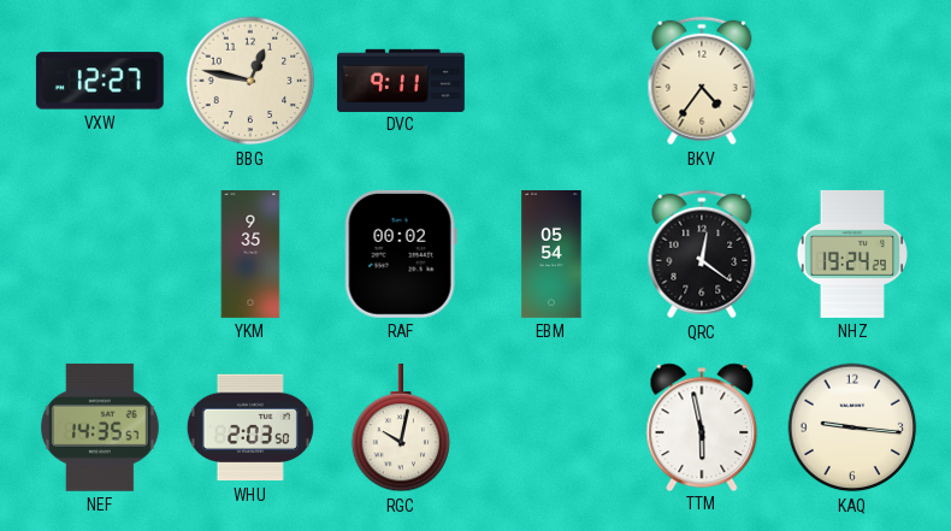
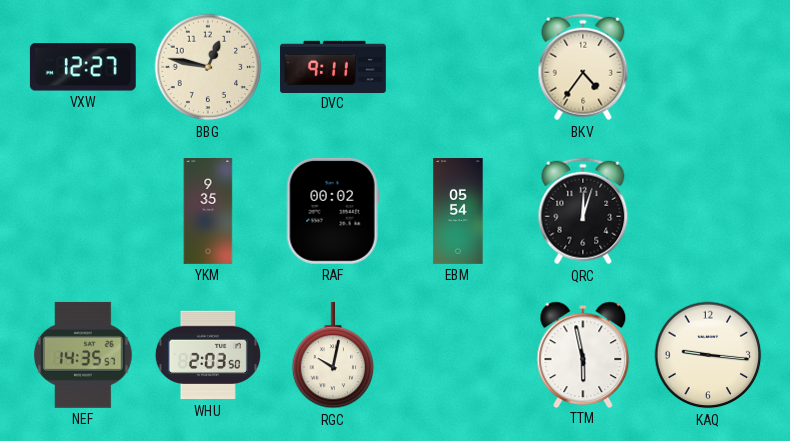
QRC: 12:21 -> 12:03
NHZ: 19:24 -> none
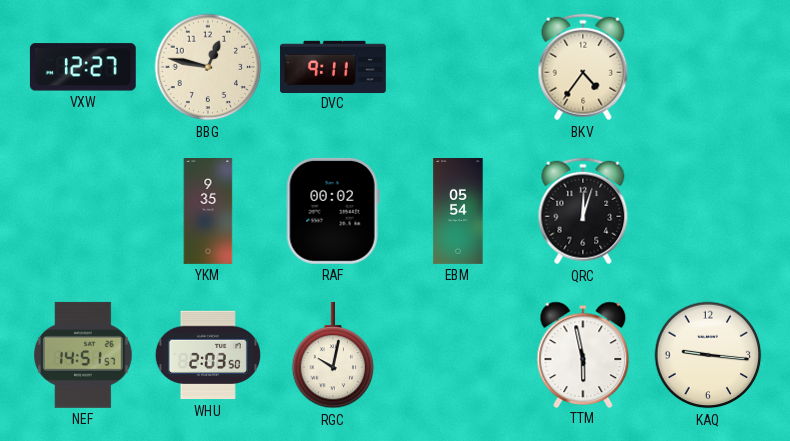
NEF: 14:35 -> 14:51
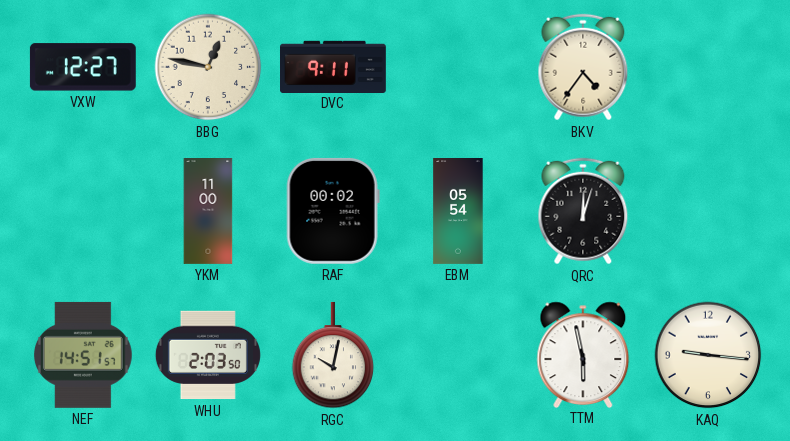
YKM: 9:35 -> 11:00
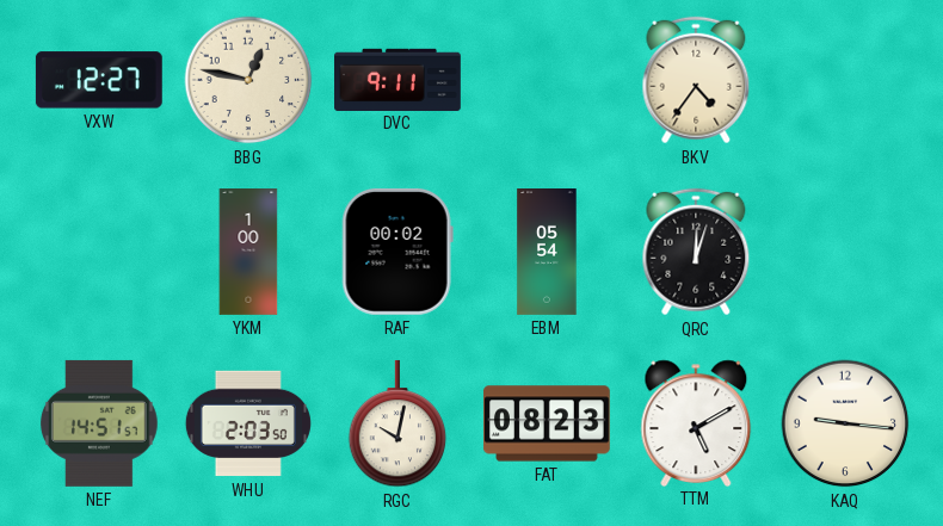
YKM: 11:00 -> 1:00
FAT: none -> 08:23
TTM: 5:58 -> 5:10
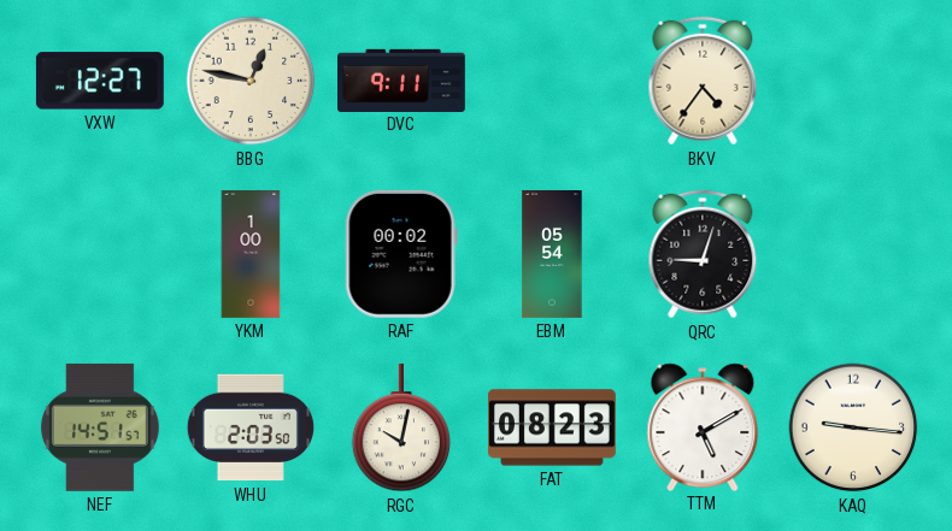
QRC: 12:03 -> 9:03
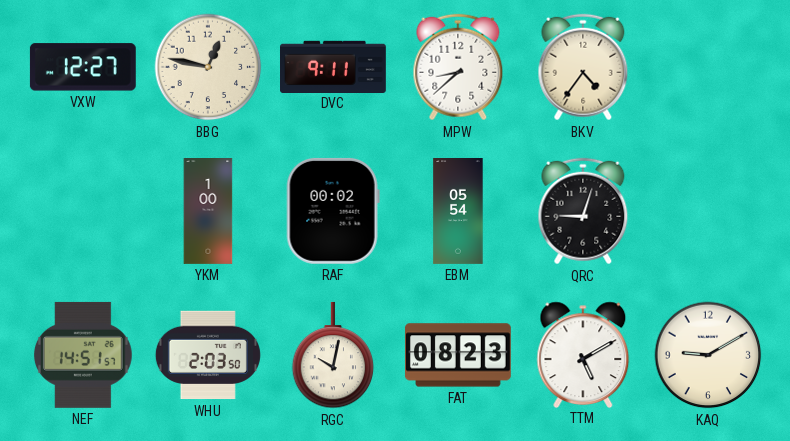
MPW: none -> 8:38
KAQ: 9:16 -> 9:10
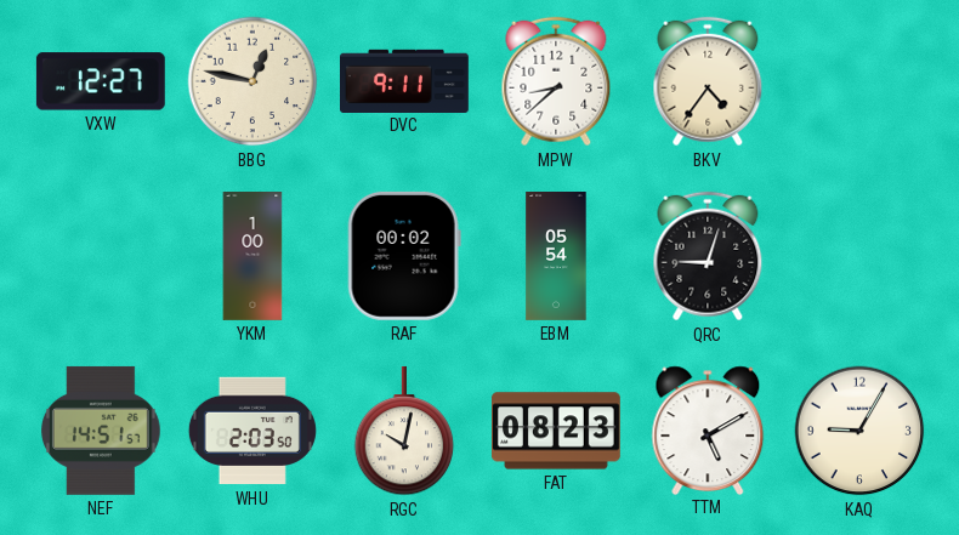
KAQ: 9:10 -> 9:05
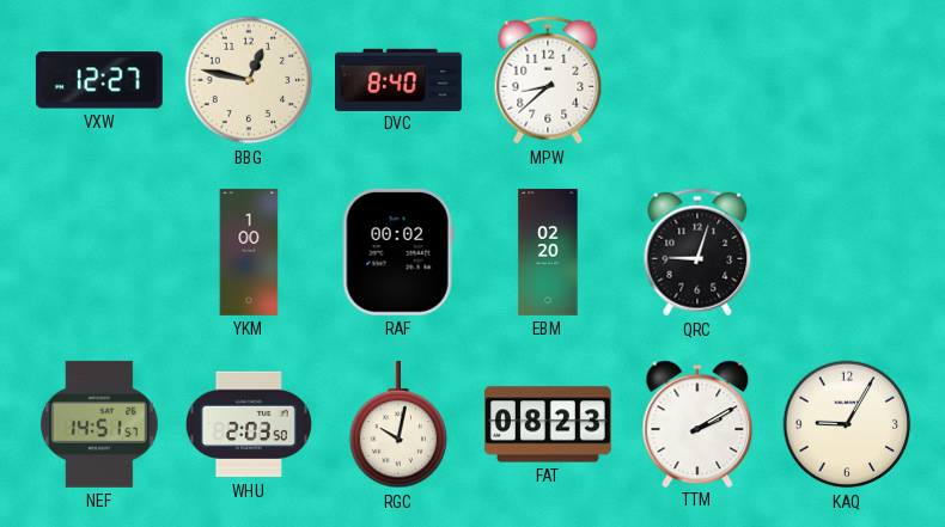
DVC: 9:11 -> 8:40
BKV: 4:36 -> none
EBM: 05:54 -> 02:20
TTM: 5:10 -> 2:10
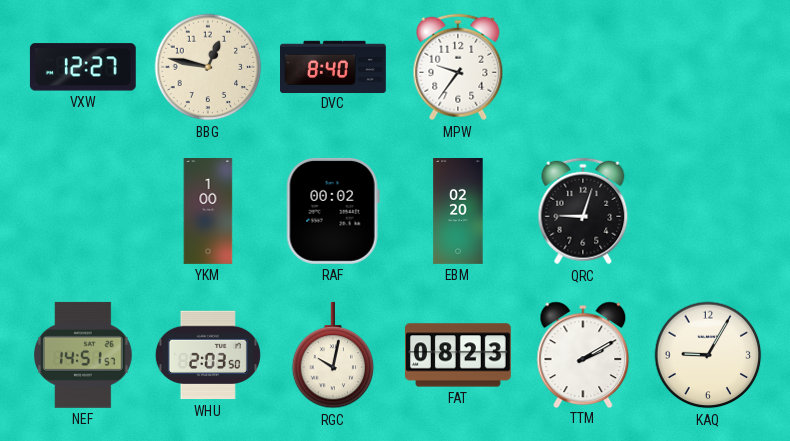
MPW: 8:38 -> 9:36
